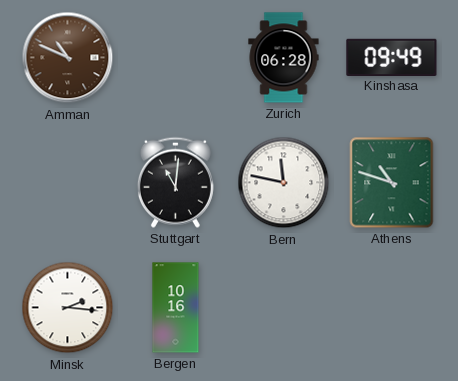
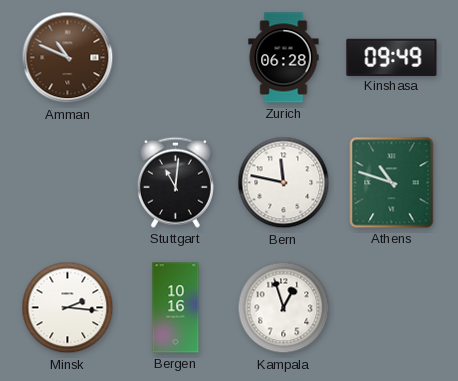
Kampala: none -> 12:57
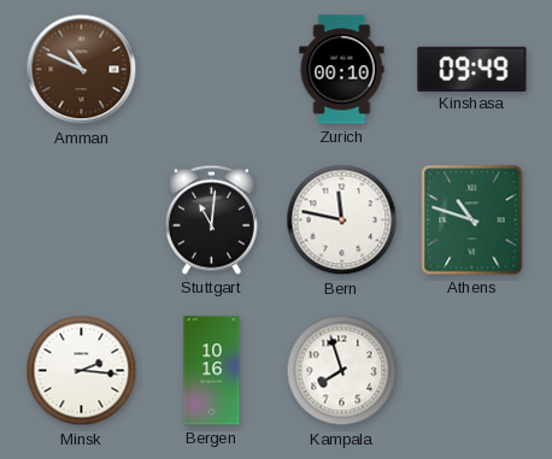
Zurich: 06:28 -> 00:10
Kampala: 12:57 -> 7:57
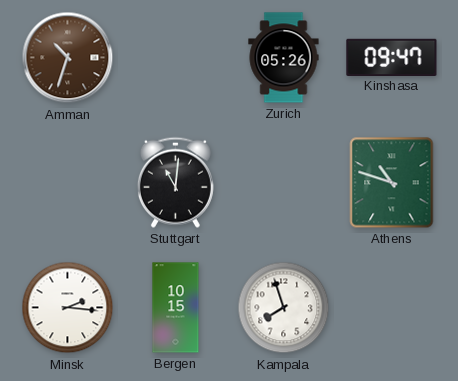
Amman: 10:49 -> 10:33
Zurich: 00:10 -> 05:26
Kinshasa: 09:49 -> 09:47
Bern: 11:47 -> none
Bergen: 10:16 -> 10:15
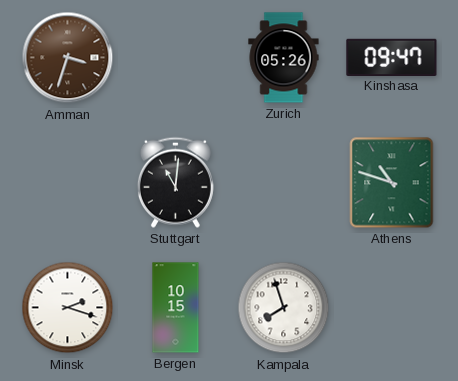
Amman: 10:33 -> 3:33
Minsk: 2:16 -> 2:18
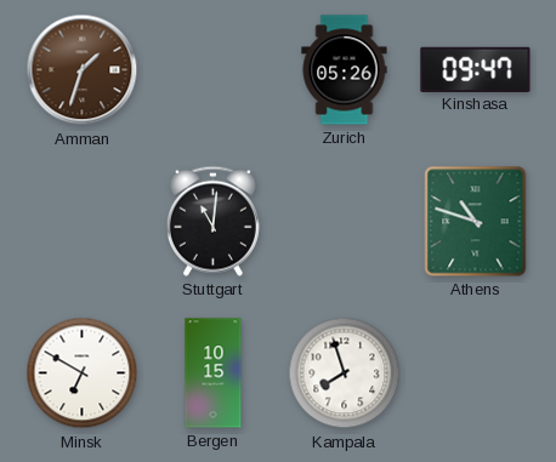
Amman: 3:33 -> 1:33
Minsk: 2:18 -> 6:50
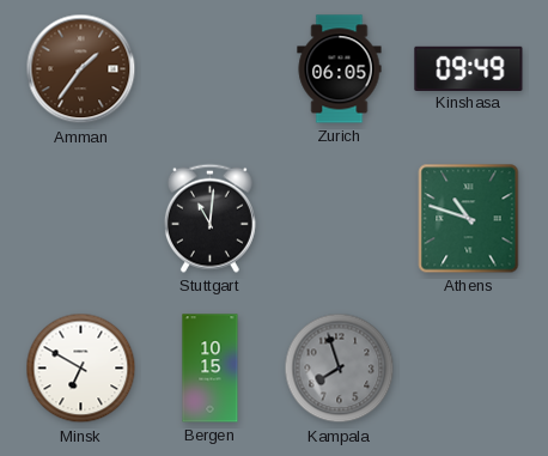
Amman: 1:33 -> 1:36
Zurich: 05:26 -> 06:05
Kinshasa: 09:47 -> 09:49
Kampala dial: white -> grey
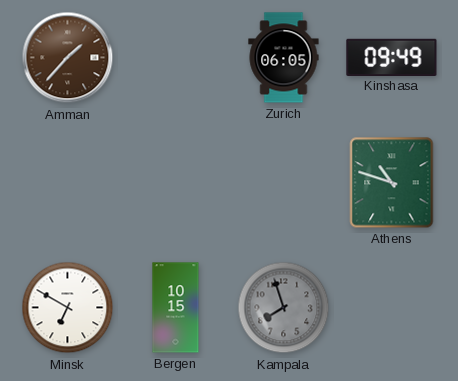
Amman: 1:36 -> 1:37
Stuttgart: 11:01 -> none
